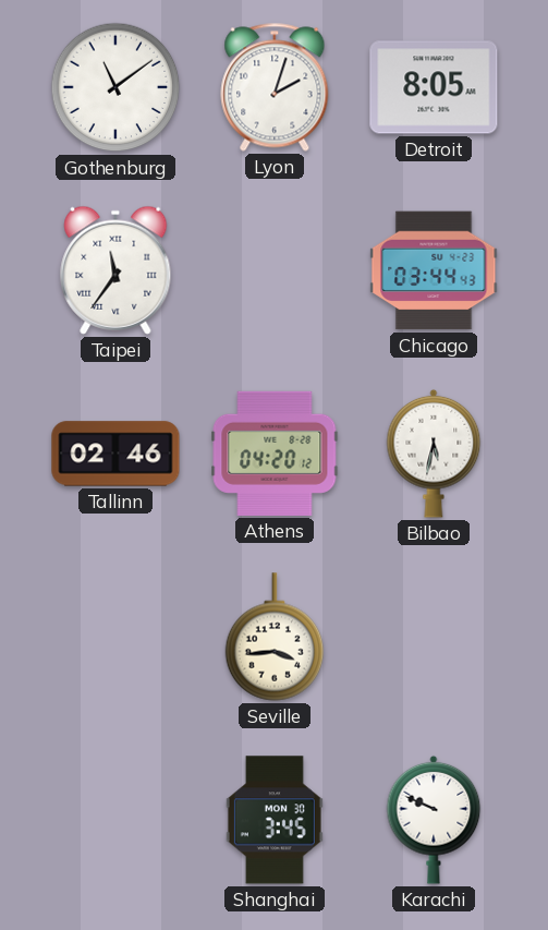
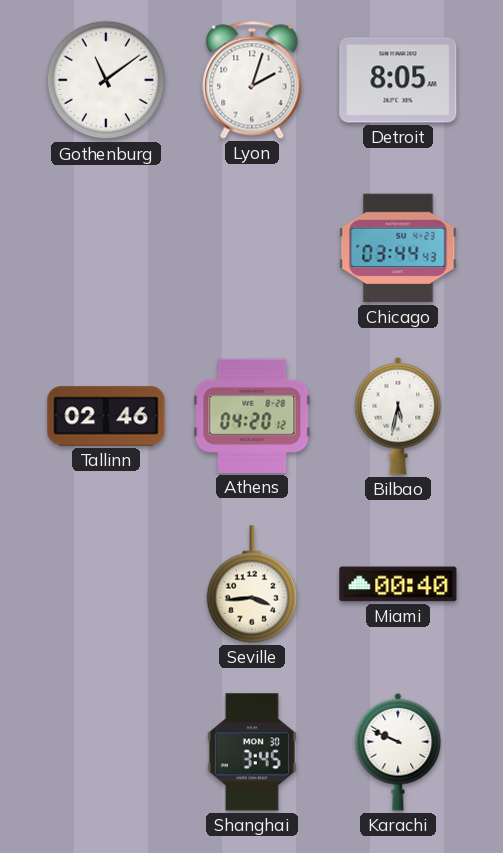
Taipei: 11:36 -> none
Miami: none -> 00:40
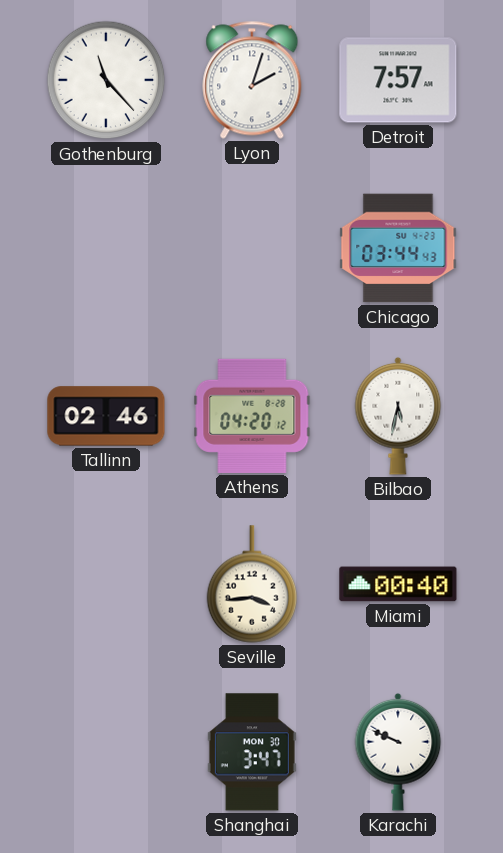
Gothenburg: 11:09 -> 11:23
Detroit: 8:05 -> 7:57
Shanghai: 3:45 -> 3:47
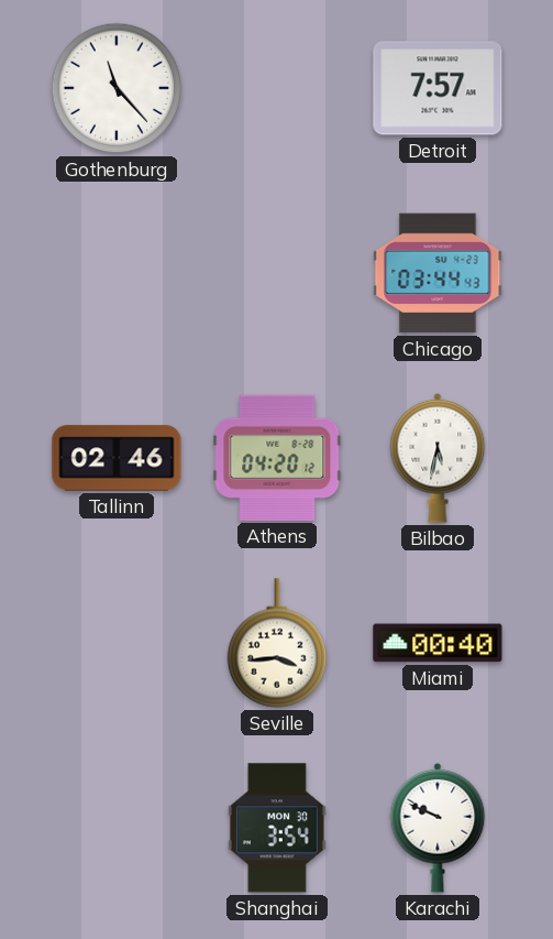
Lyon: 2:03 -> none
Shanghai: 3:47 -> 3:54
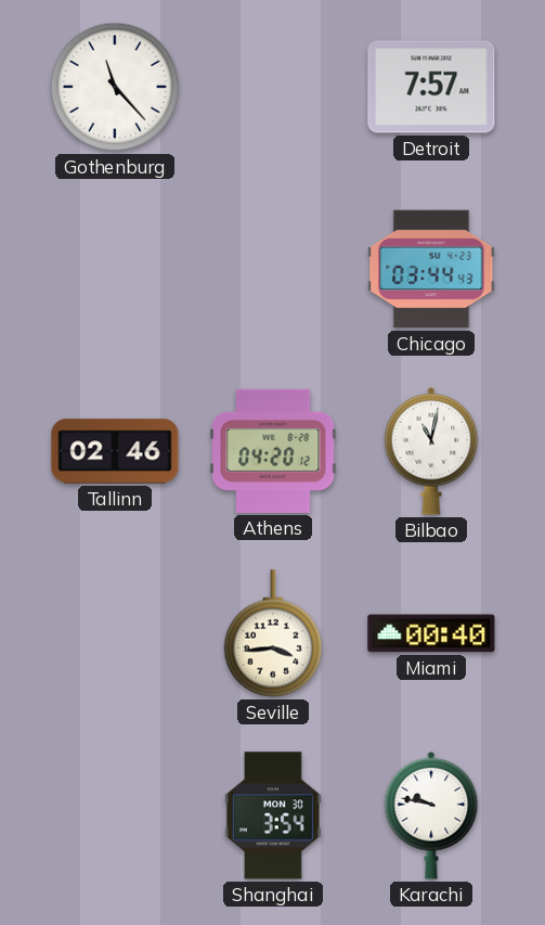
Bilbao: 5:32 -> 11:02
Karachi: 9:49 -> 9:47
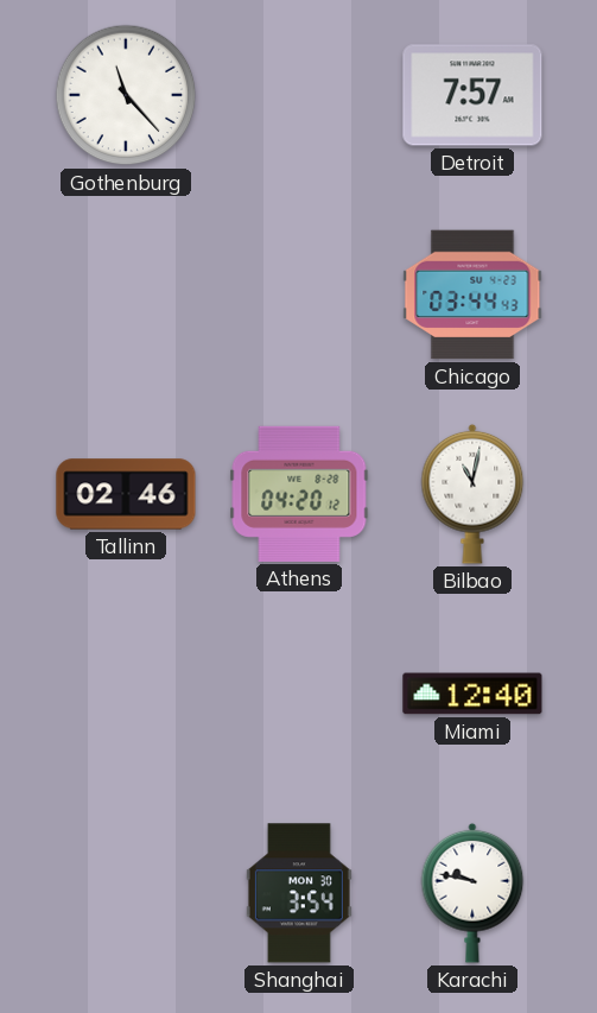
Seville: 3:44 -> none
Miami: 00:40 -> 12:40
